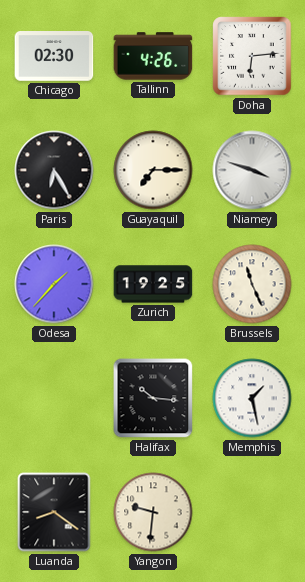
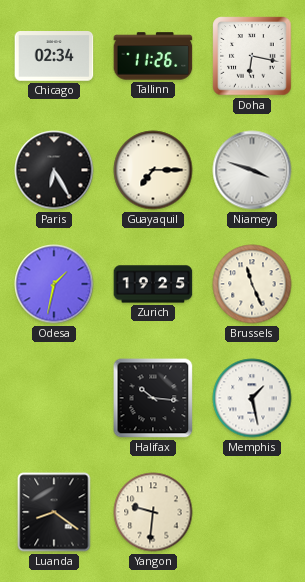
Chicago: 02:30 -> 02:34
Tallinn: 4:26 -> 11:26
Doha: 6:14 -> 6:17
Odesa: 1:37 -> 1:32
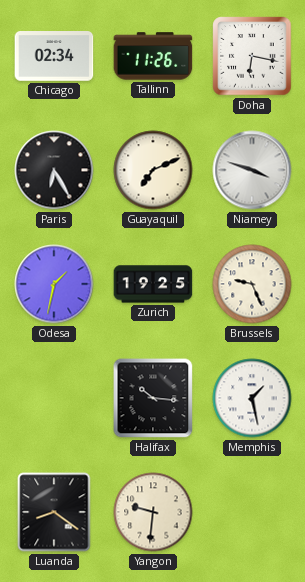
Guayaquil: 7:15 -> 7:11
Brussels: 11:26 -> 9:26
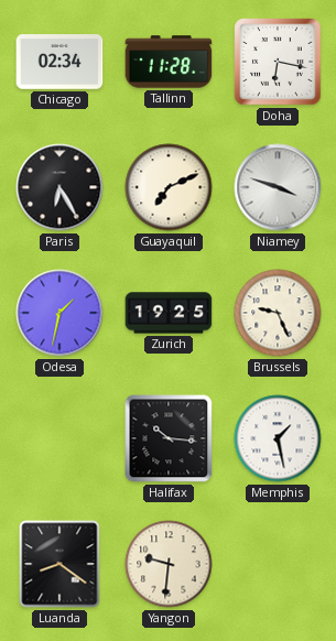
Tallinn: 11:26 -> 11:28
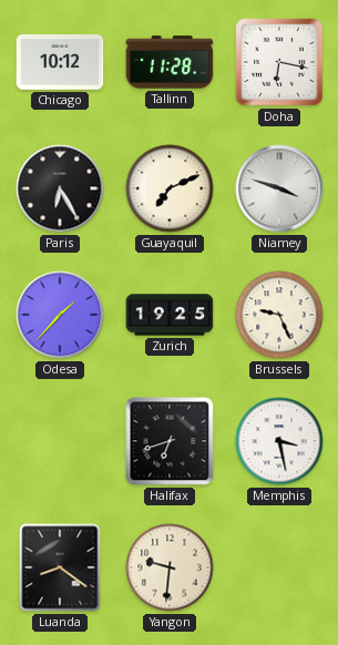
Chicago: 02:34 -> 10:12
Odesa: 1:32 -> 1:37
Halifax: 10:16 -> 6:42
Memphis: 1:28 -> 3:28
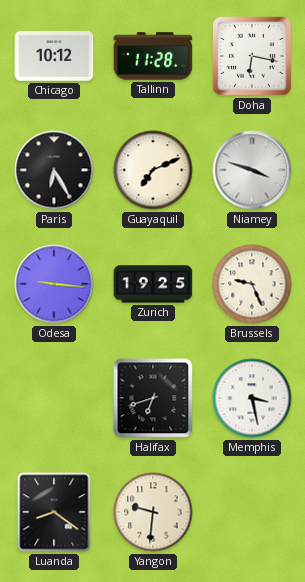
Odesa: 1:37 -> 9:16
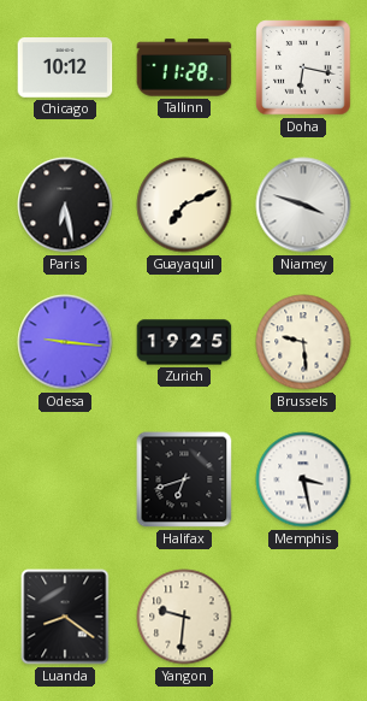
Paris: 6:25 -> 6:28
Brussels: 9:26 -> 9:29
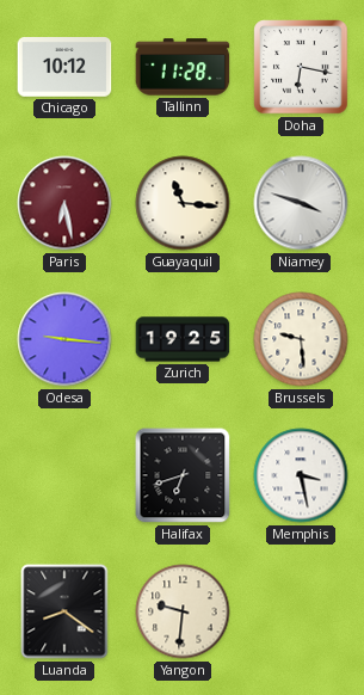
Paris dial: black -> burgundy
Guayaquil: 7:11 -> 11:16
